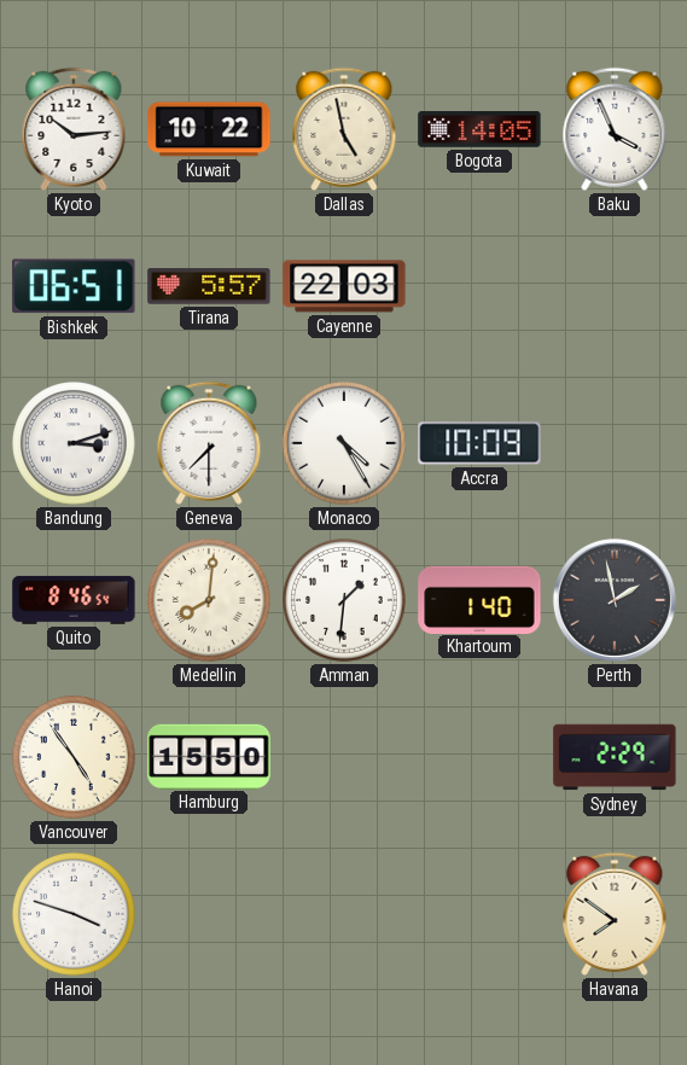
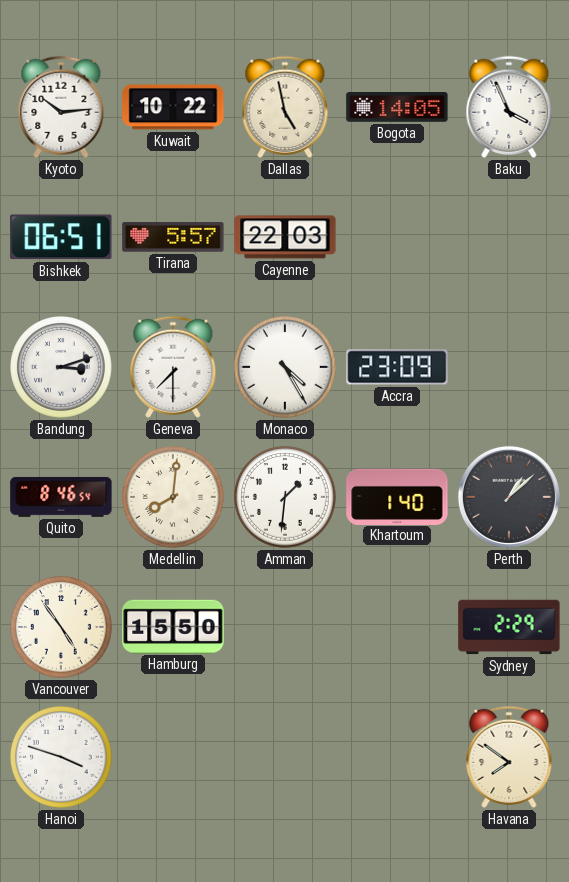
Accra: 10:09 -> 23:09
Perth: 1:58 -> 1:08
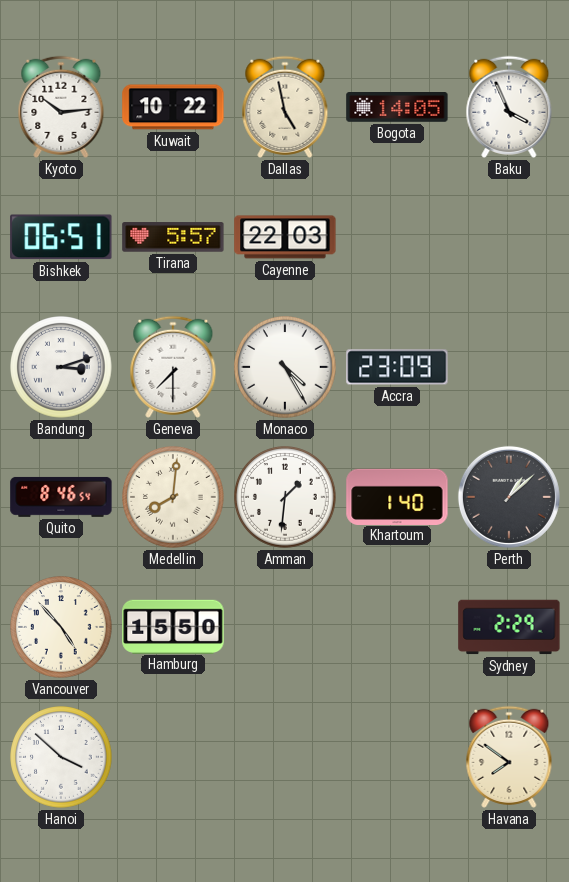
Vancouver: 4:54 -> 4:53
Hanoi: 3:48 -> 3:52
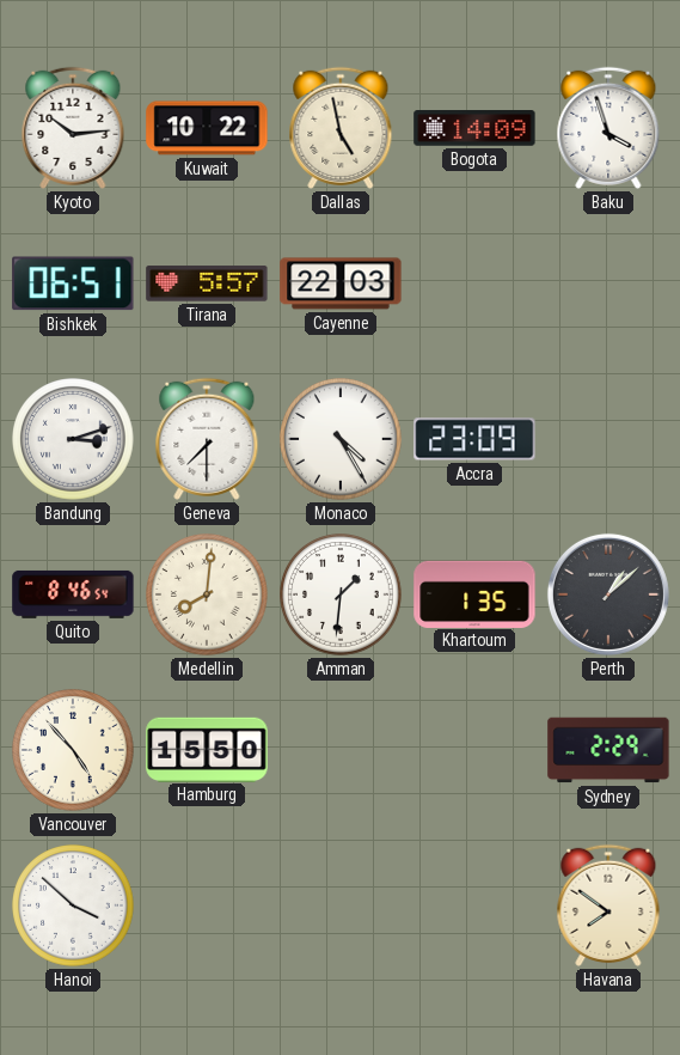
Bogota: 14:05 -> 14:09
Baku: 3:56 -> 3:57
Khartoum: 1:40 -> 1:35
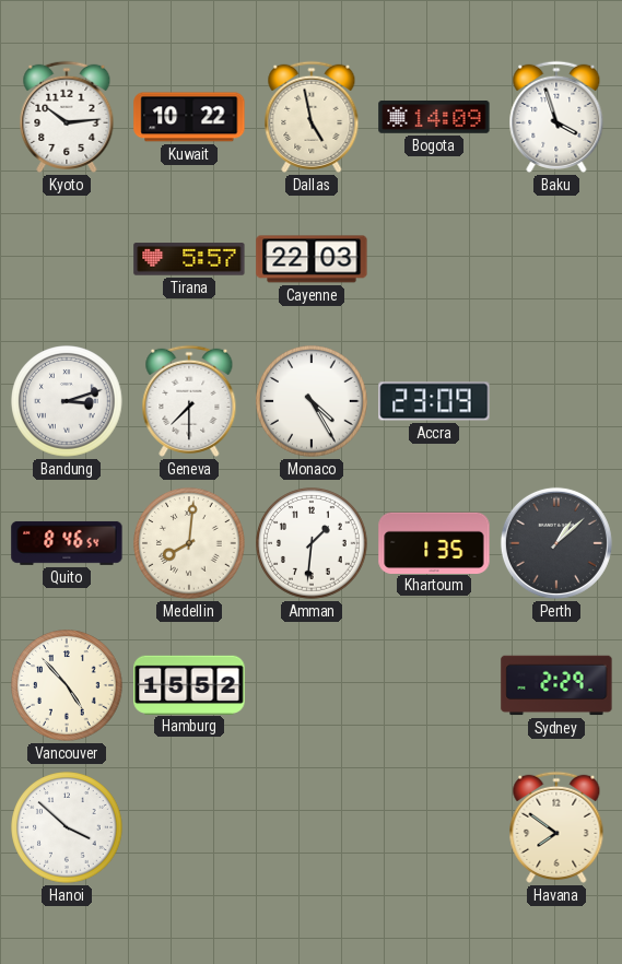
Bishkek: 06:51 -> none
Hamburg: 15:50 -> 15:52
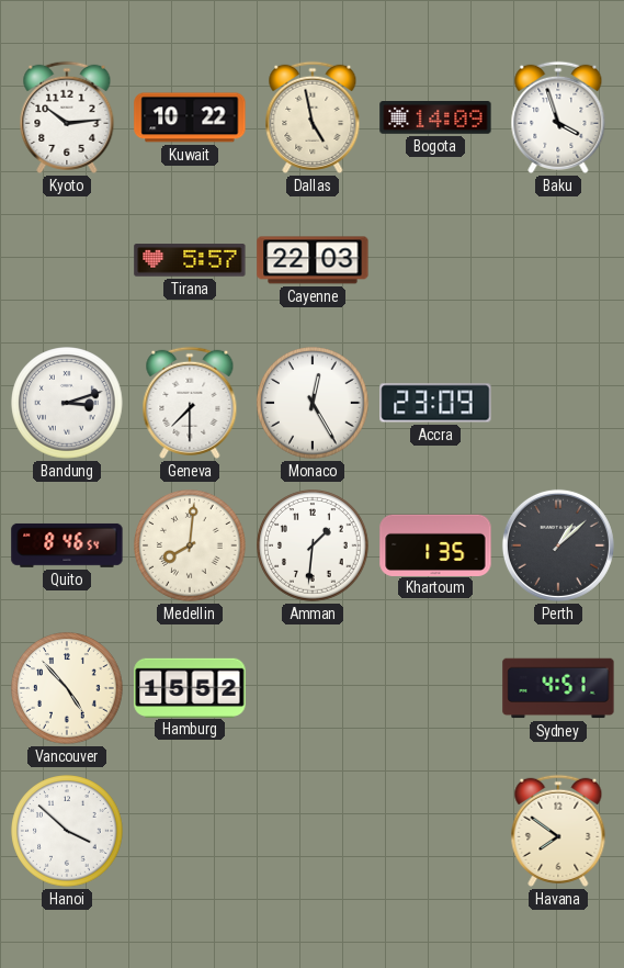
Monaco: 4:25 -> 12:25
Sydney: 2:29 -> 4:51
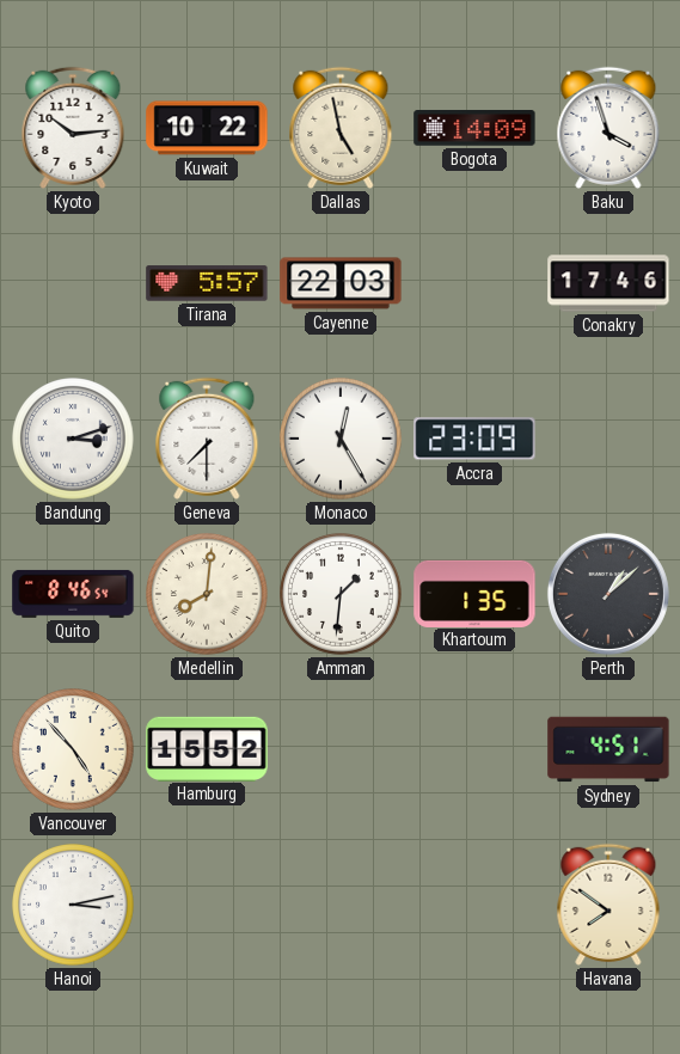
Conakry: none -> 17:46
Hanoi: 3:52 -> 3:13
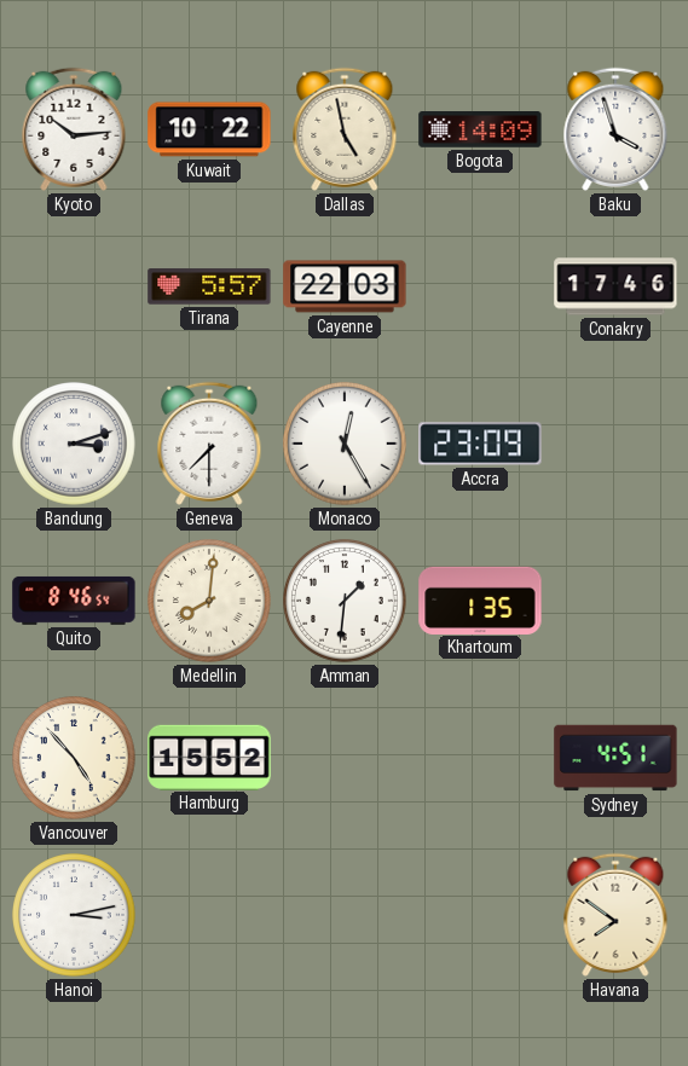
Perth: 1:08 -> none
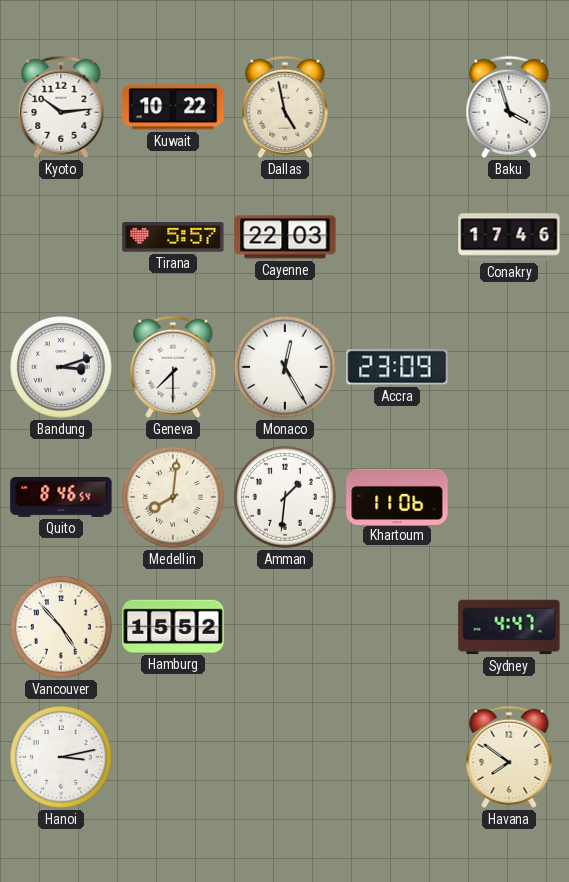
Bogota: 14:09 -> none
Khartoum: 1:35 -> 11:06
Sydney: 4:51 -> 4:47
